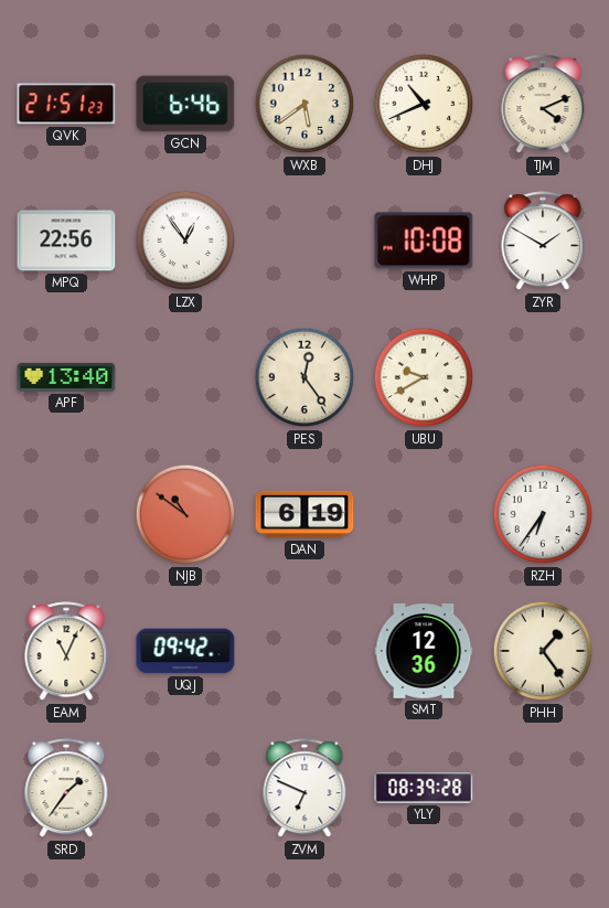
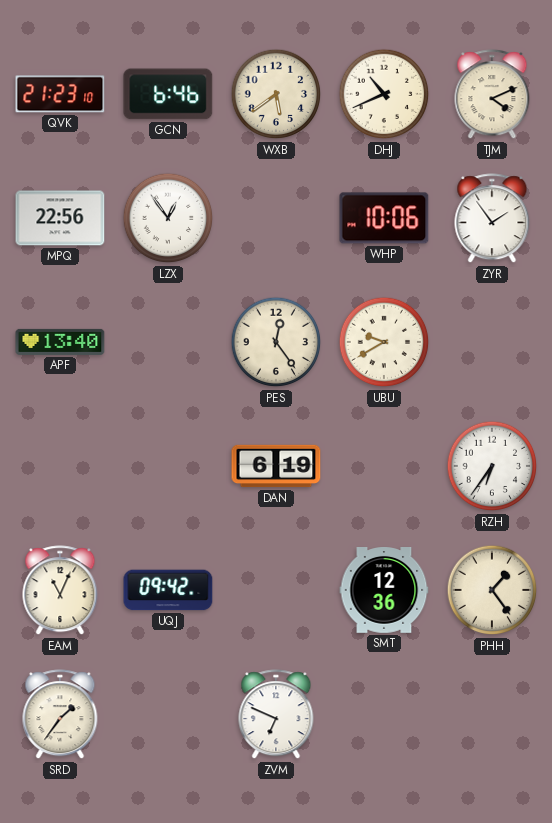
QVK: 21:51 -> 21:23
WHP: 10:08 -> 10:06
ZYR: 1:50 -> 1:54
NJB: 10:51 -> none
YLY: 08:39 -> none
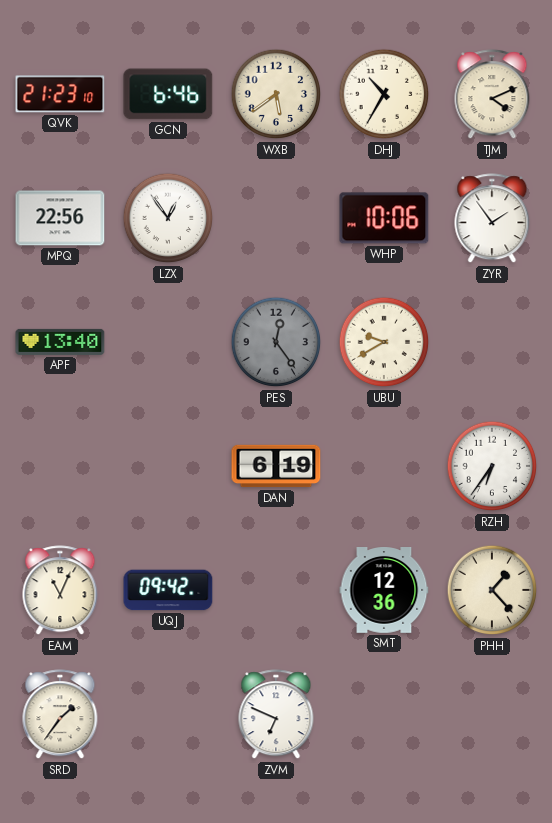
DHJ: 10:41 -> 10:35
PES dial: cream -> grey
PHH: 1:24 -> 1:23
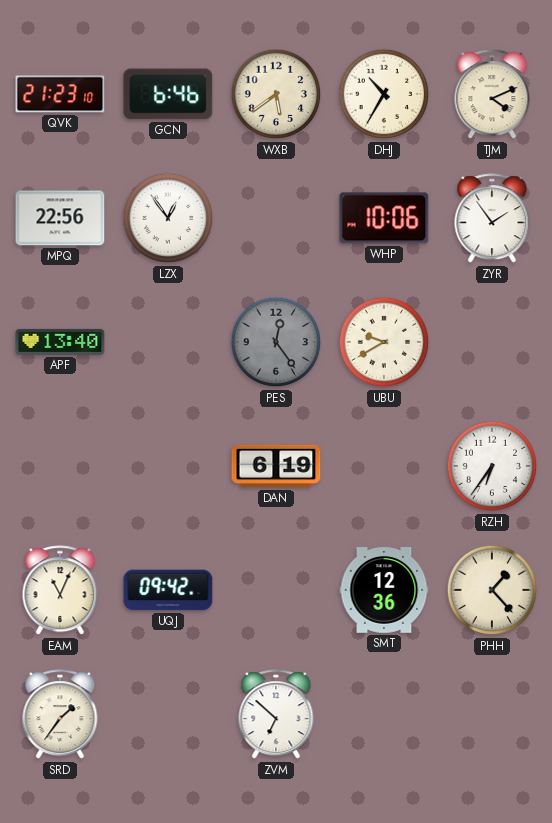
ZVM: 6:49 -> 6:52
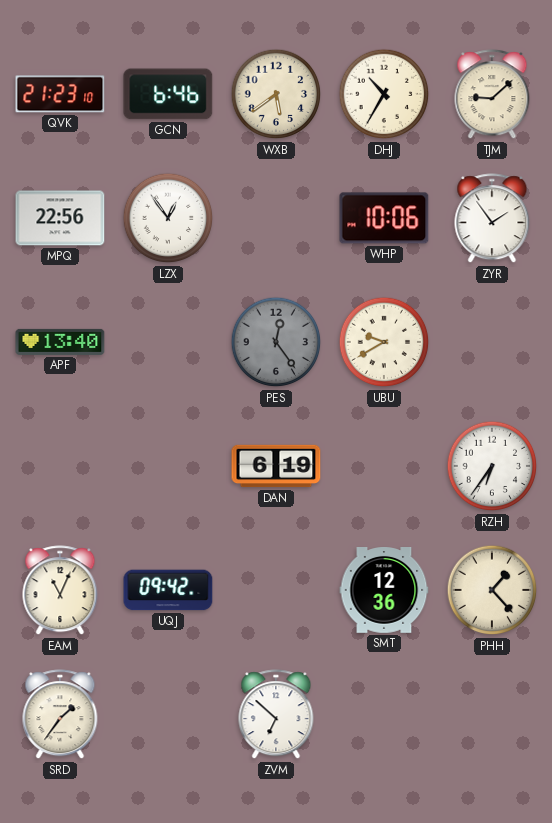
TJM: 4:11 -> 9:08
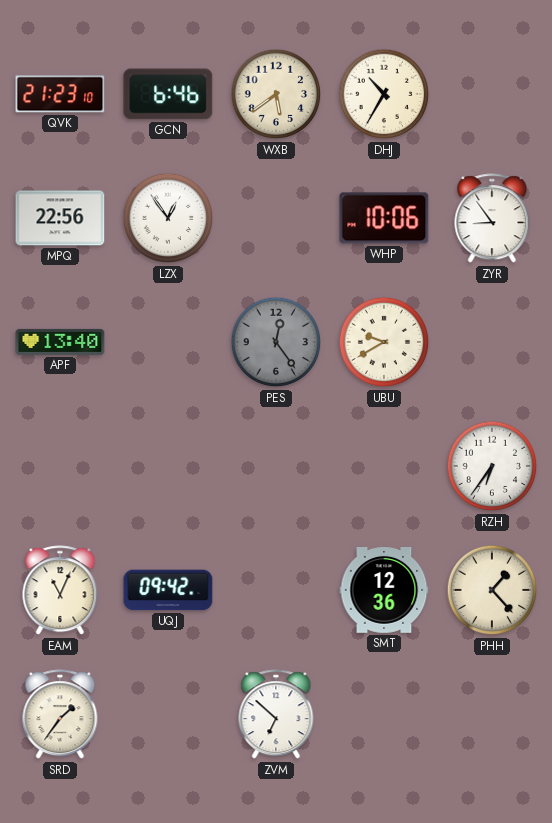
TJM: 9:08 -> none
ZYR: 1:54 -> 8:54
DAN: 6:19 -> none
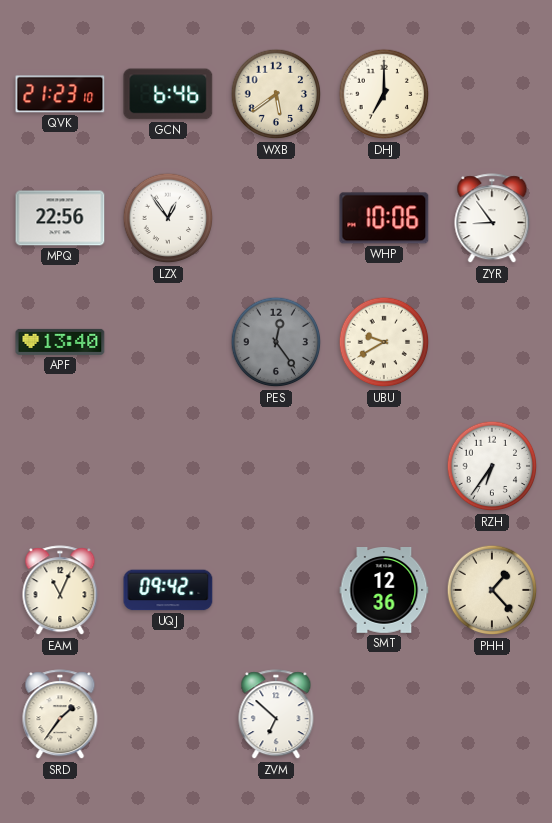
DHJ: 10:35 -> 7:00
